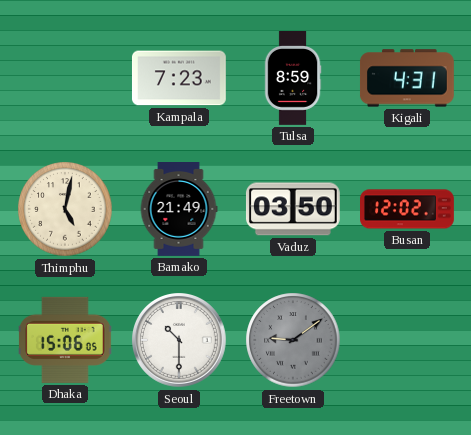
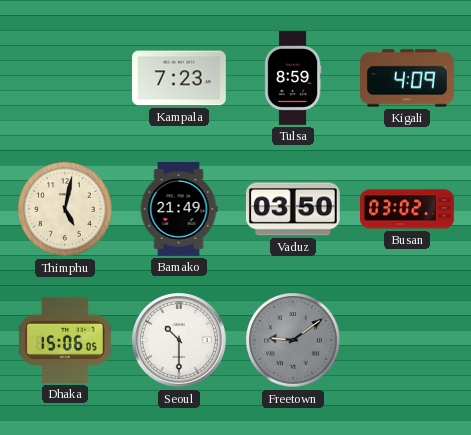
Kigali: 4:31 -> 4:09
Busan: 12:02 -> 03:02
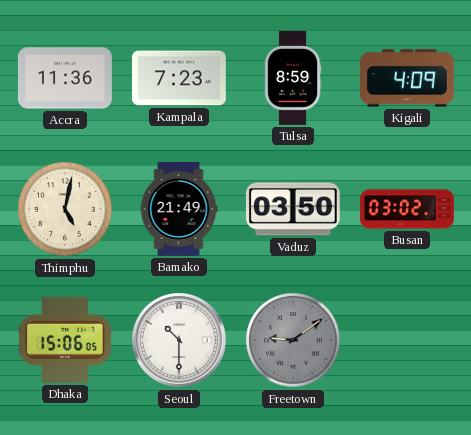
Accra: none -> 11:36
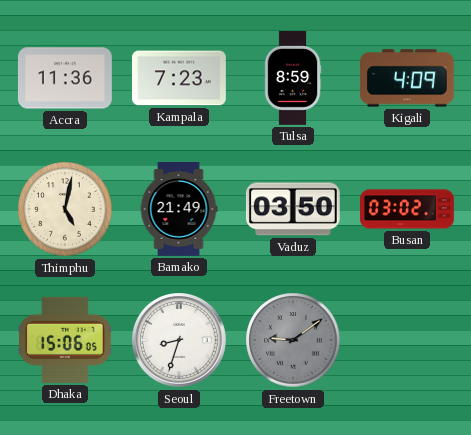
Seoul: 10:30 -> 8:33
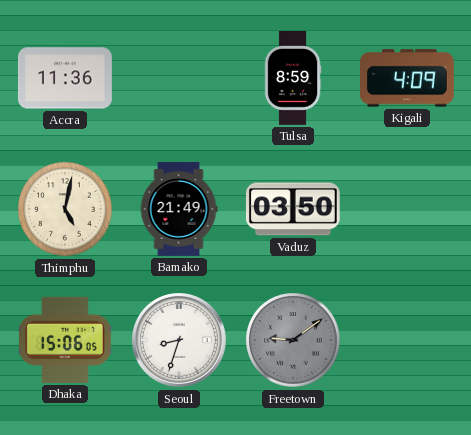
Kampala: 7:23 -> none
Busan: 03:02 -> none
